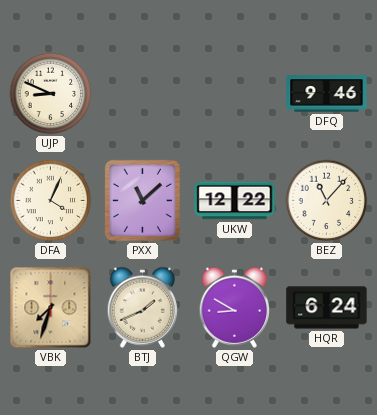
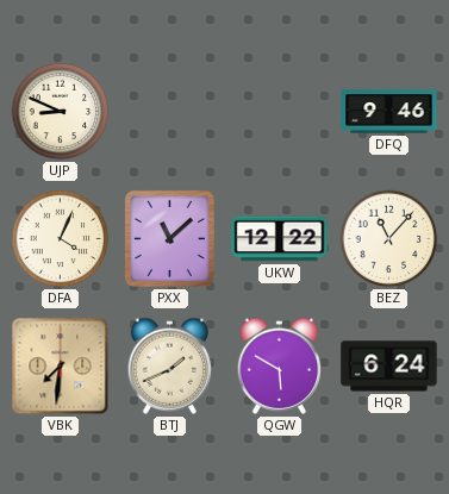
VBK: 7:33 -> 7:31
QGW: 8:50 -> 5:50
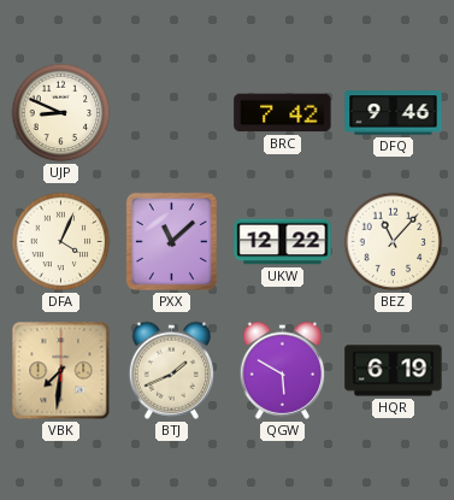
BRC: none -> 7:42
HQR: 6:24 -> 6:19
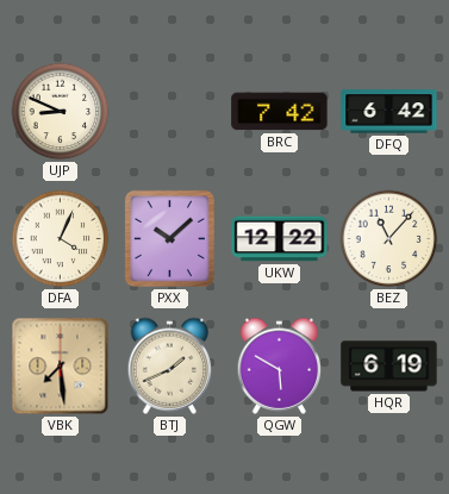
DFQ: 9:46 -> 6:42
PXX: 11:08 -> 10:08
VBK: 7:31 -> 7:29
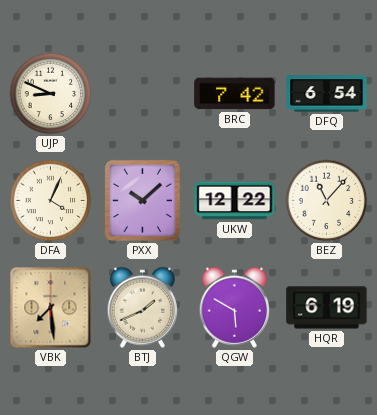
DFQ: 6:42 -> 6:54
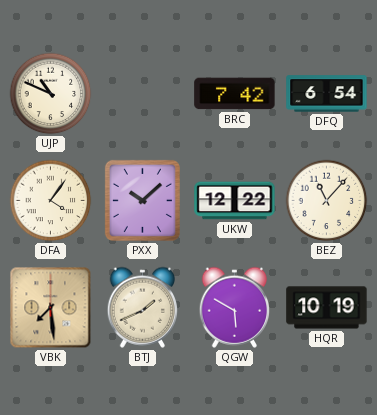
UJP: 8:49 -> 10:49
DFA: 4:04 -> 4:06
HQR: 6:19 -> 10:19
